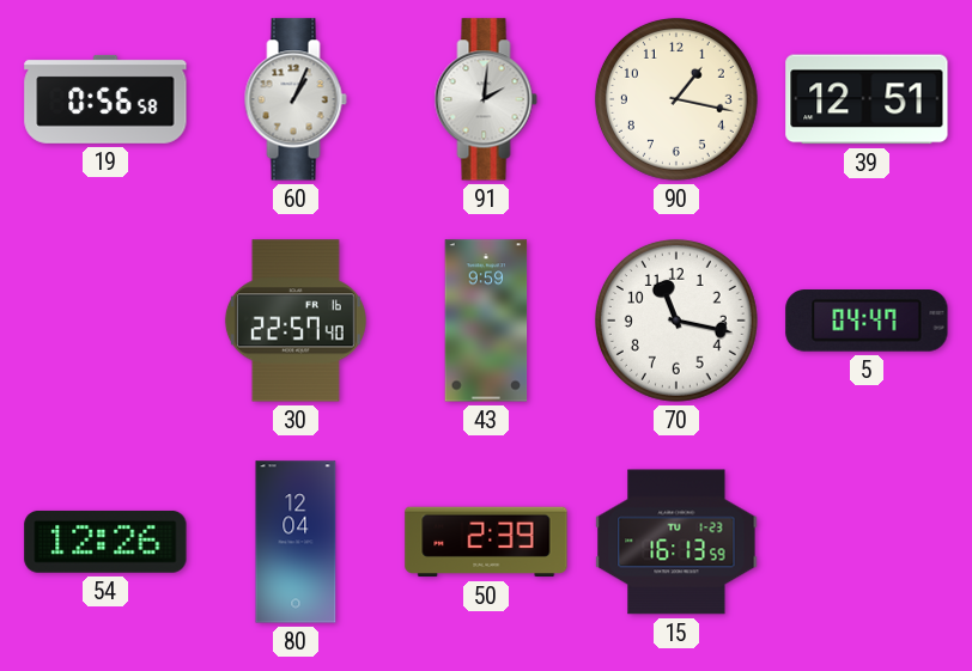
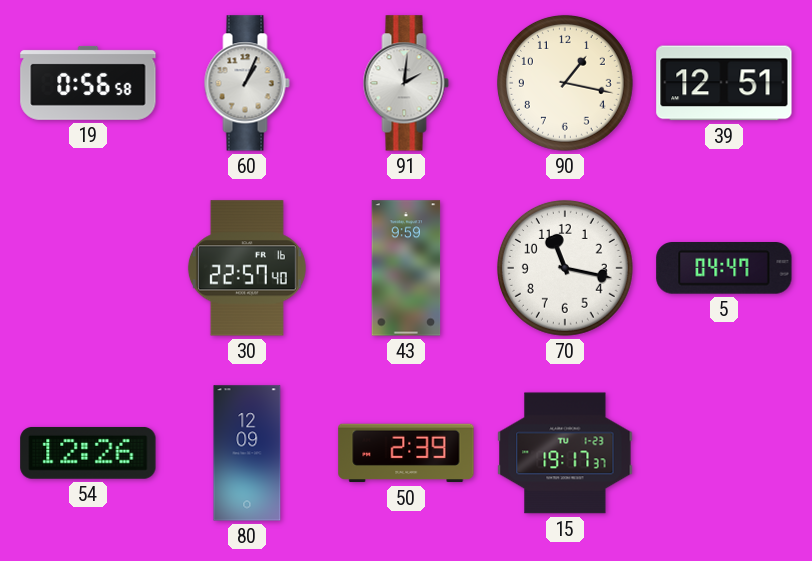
80: 12:04 -> 12:09
15: 16:13 -> 19:17
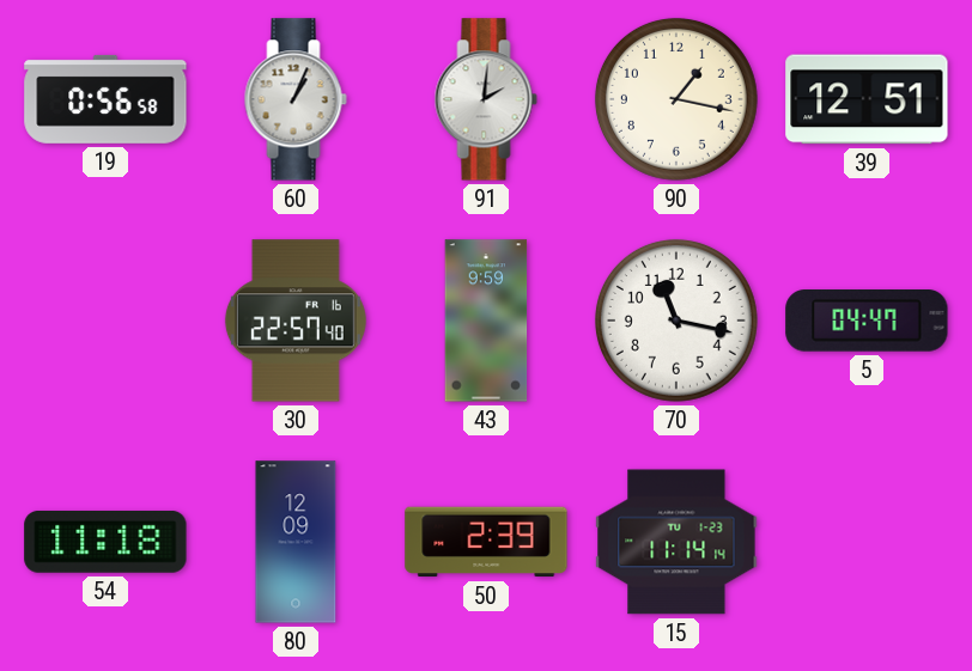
54: 12:26 -> 11:18
15: 19:17 -> 11:14
